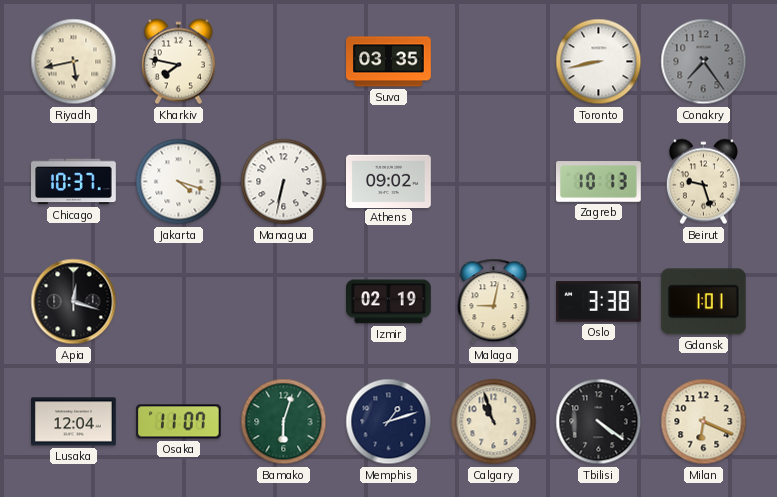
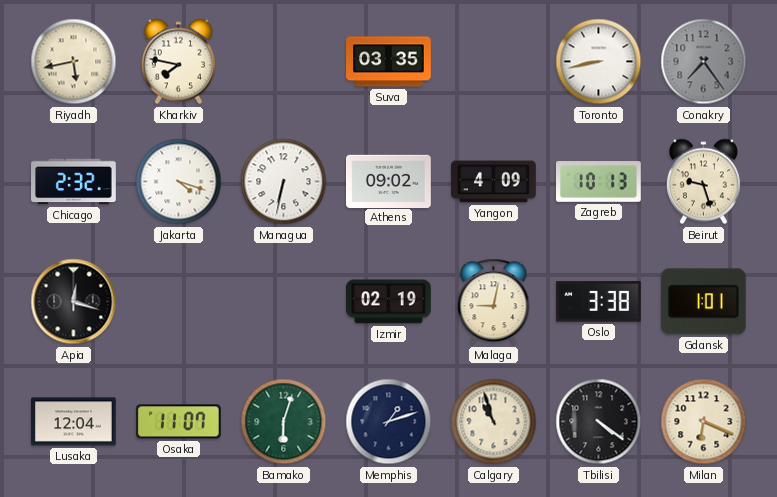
Chicago: 10:37 -> 2:32
Yangon: none -> 4:09
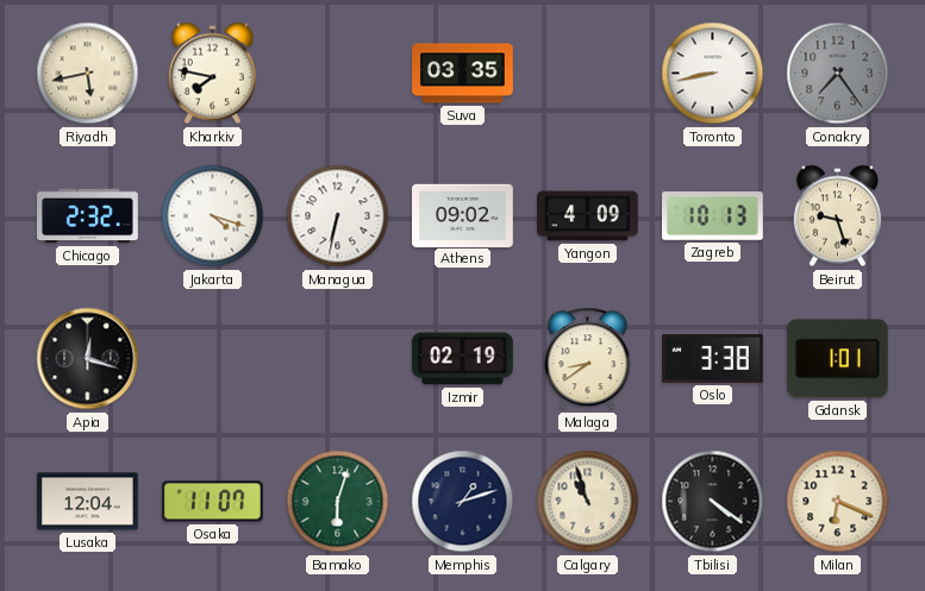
Malaga: 9:02 -> 8:39
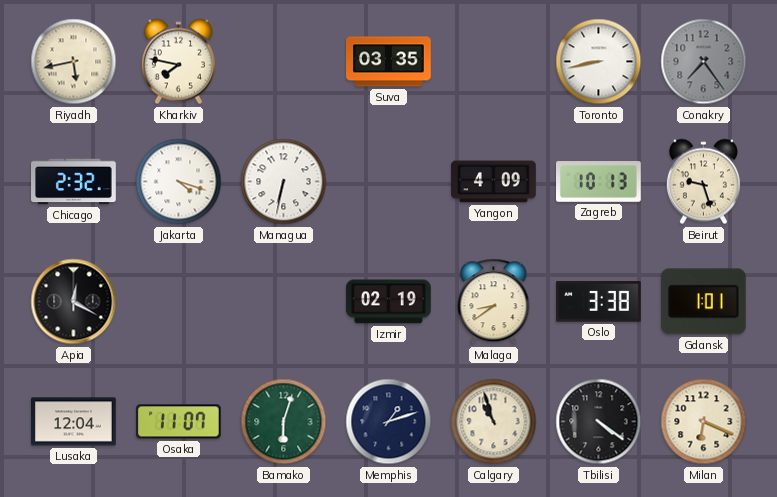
Athens: 09:02 -> none
Apia: 12:18 -> 12:20
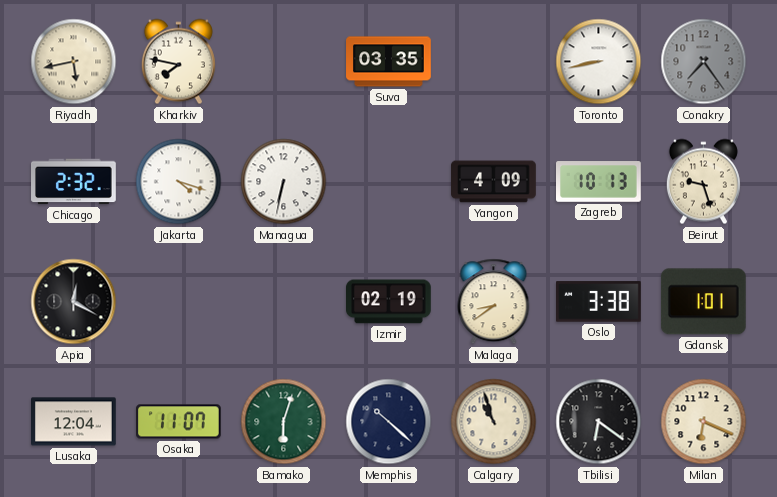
Memphis: 1:12 -> 10:22
Tbilisi: 4:21 -> 6:21
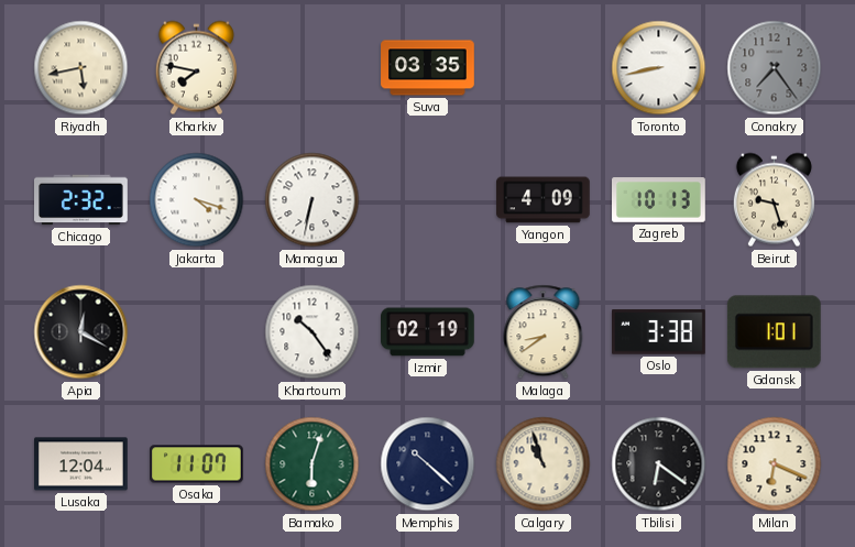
Khartoum: none -> 10:24
